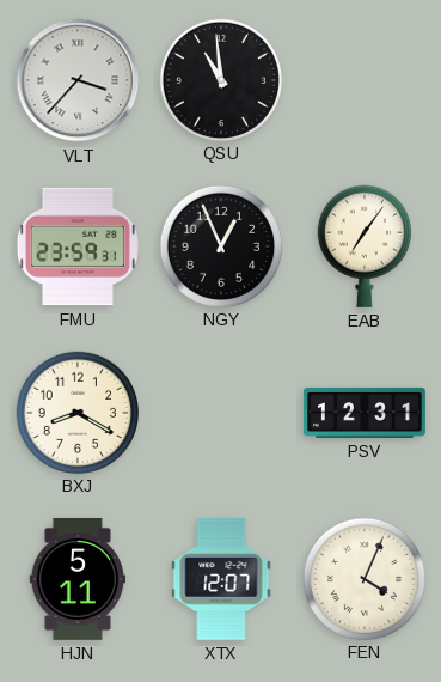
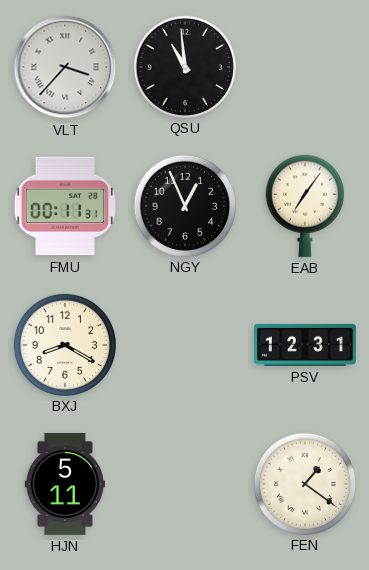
FMU: 23:59 -> 00:11
XTX: 12:07 -> none
FEN: 4:04 -> 1:21
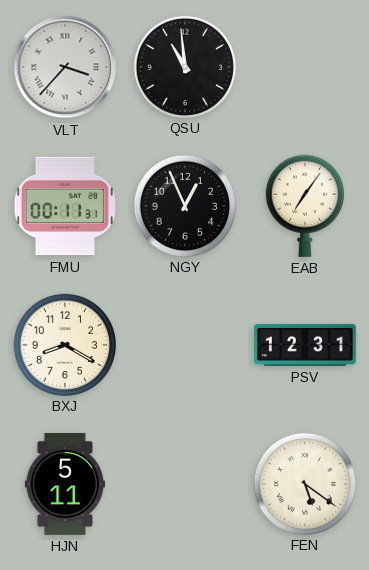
FEN: 1:21 -> 5:21
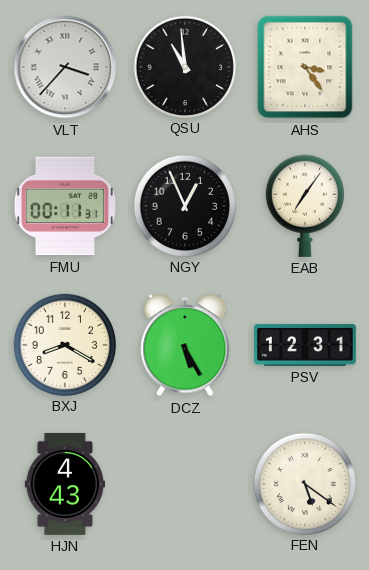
AHS: none -> 3:24
DCZ: none -> 5:25
HJN: 5:11 -> 4:43
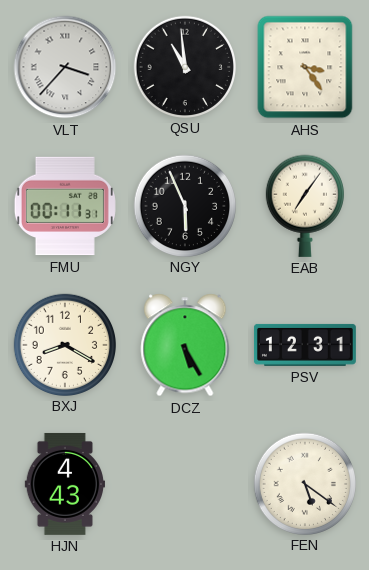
NGY: 12:56 -> 5:56
